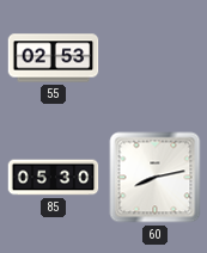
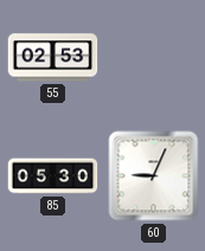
60: 8:13 -> 9:04
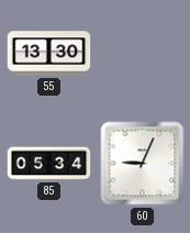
55: 02:53 -> 13:30
85: 05:30 -> 05:34
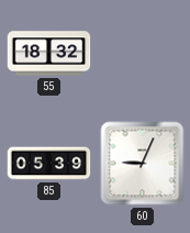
55: 13:30 -> 18:32
85: 05:34 -> 05:39
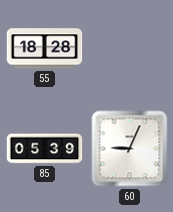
55: 18:32 -> 18:28
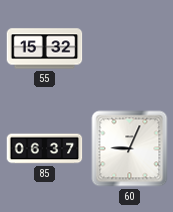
55: 18:28 -> 15:32
85: 05:39 -> 06:37
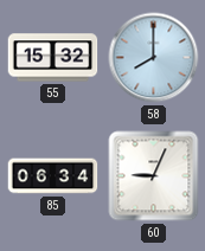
58: none -> 8:00
85: 06:37 -> 06:34
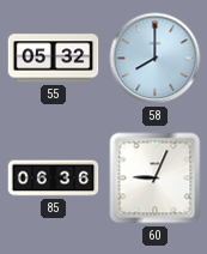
55: 15:32 -> 05:32
85: 06:34 -> 06:36
